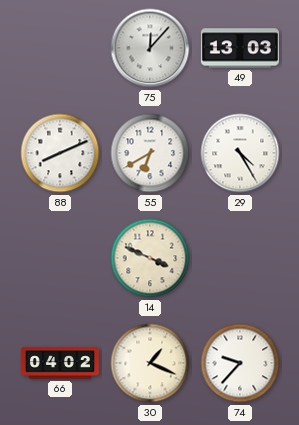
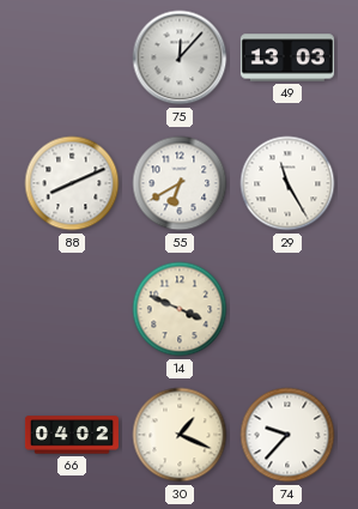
29: 4:25 -> 11:25
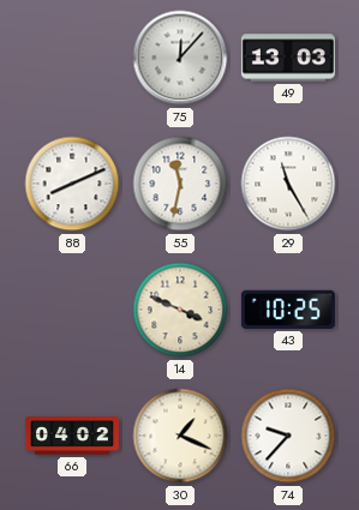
55: 6:40 -> 11:32
43: none -> 10:25
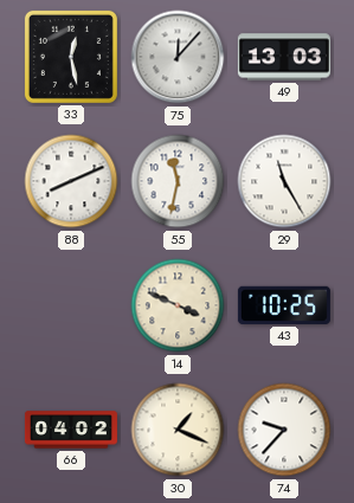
33: none -> 12:28
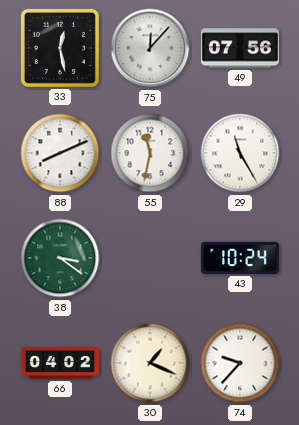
49: 13:03 -> 07:56
38: none -> 3:21
14: 3:49 -> none
43: 10:25 -> 10:24
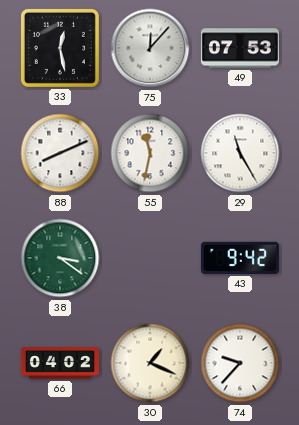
49: 07:56 -> 07:53
43: 10:24 -> 9:42
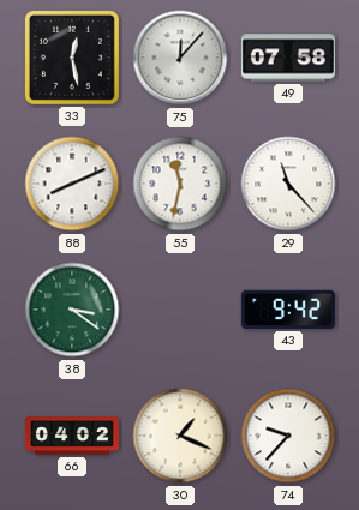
49: 07:53 -> 07:58
29: 11:25 -> 11:23
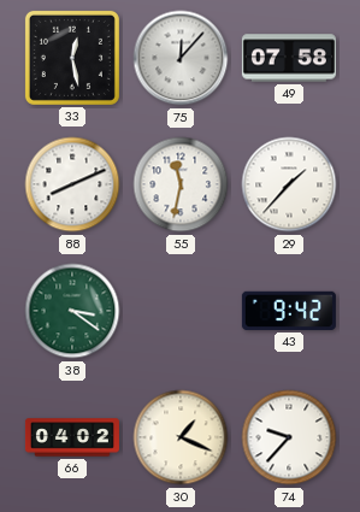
29: 11:23 -> 1:37
